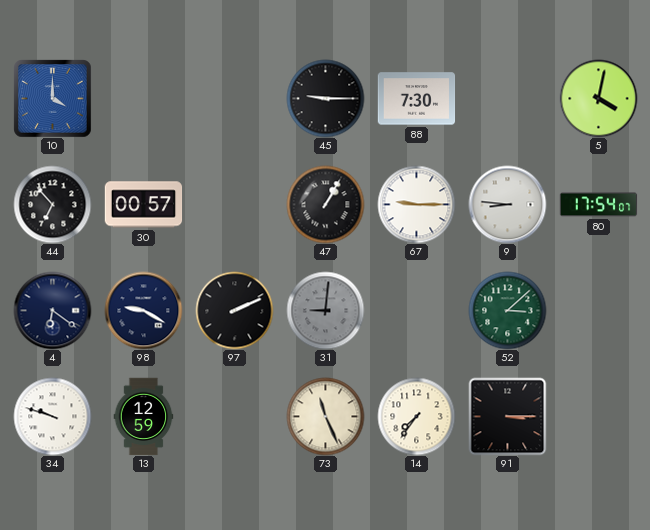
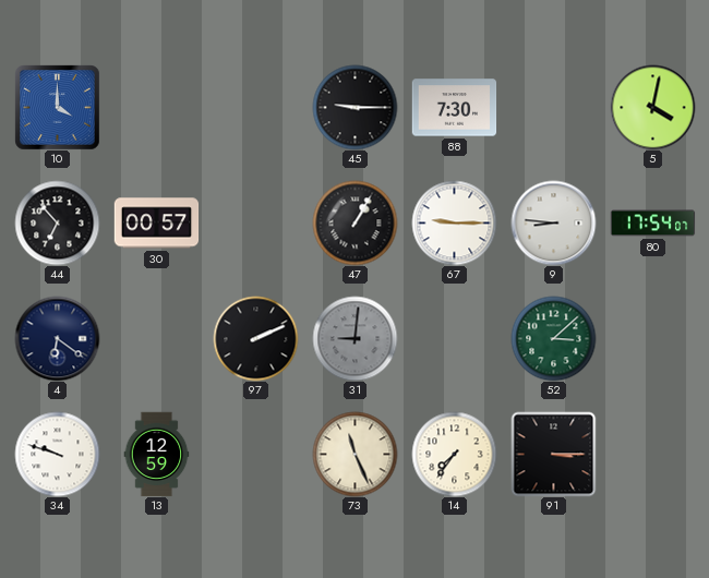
98: 9:20 -> none
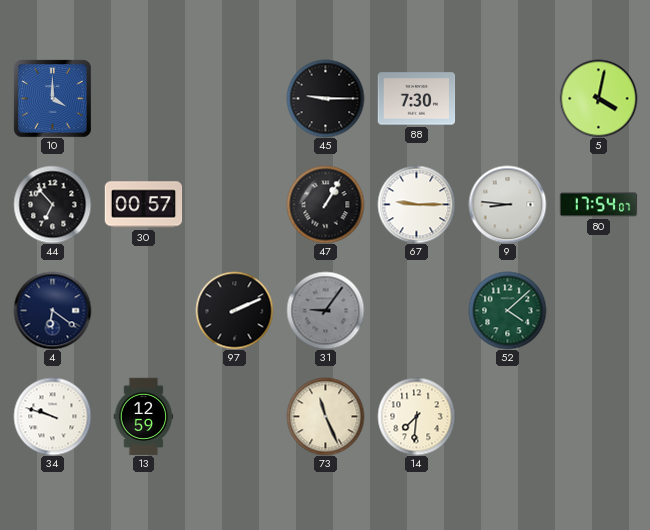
31: 9:01 -> 9:06
52: 3:08 -> 4:08
14: 7:36 -> 7:31
91: 3:15 -> none
